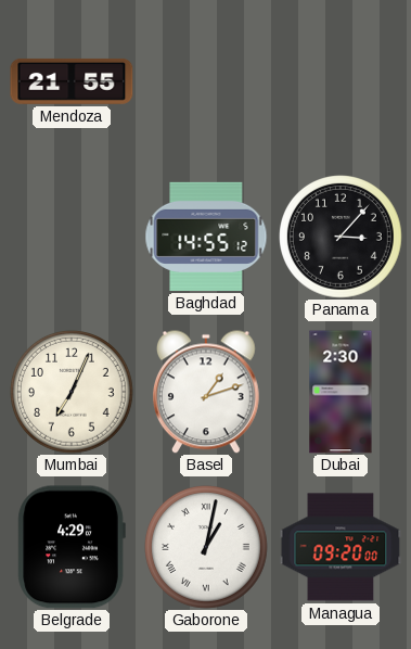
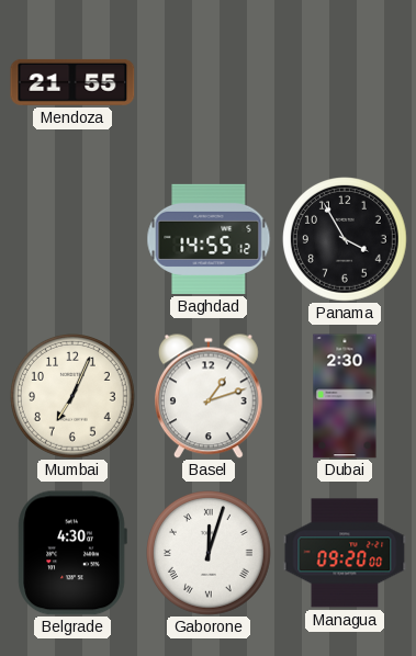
Panama: 3:07 -> 3:55
Belgrade: 4:29 -> 4:30
Gaborone: 1:02 -> 12:03
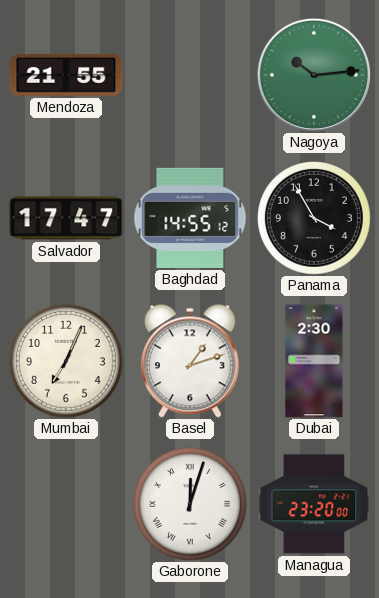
Nagoya: none -> 10:14
Salvador: none -> 17:47
Belgrade: 4:30 -> none
Managua: 09:20 -> 23:20
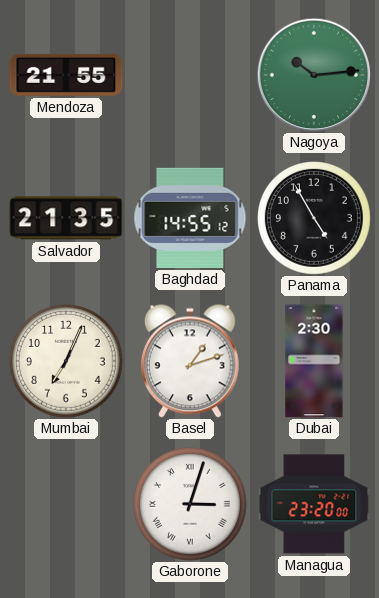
Salvador: 17:47 -> 21:35
Panama: 3:55 -> 4:55
Gaborone: 12:03 -> 3:03
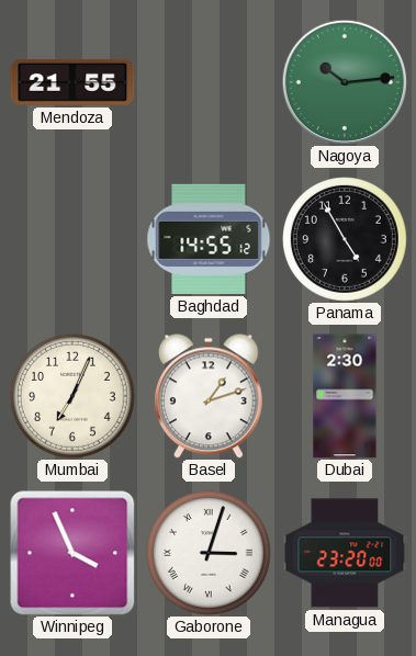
Salvador: 21:35 -> none
Winnipeg: none -> 3:56
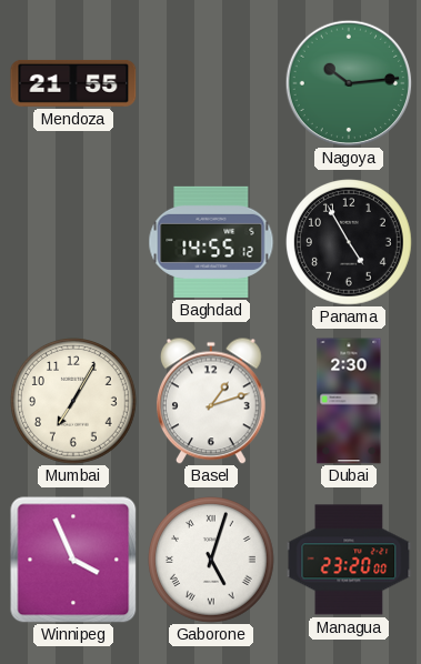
Mumbai: 7:04 -> 7:05
Gaborone: 3:03 -> 5:03
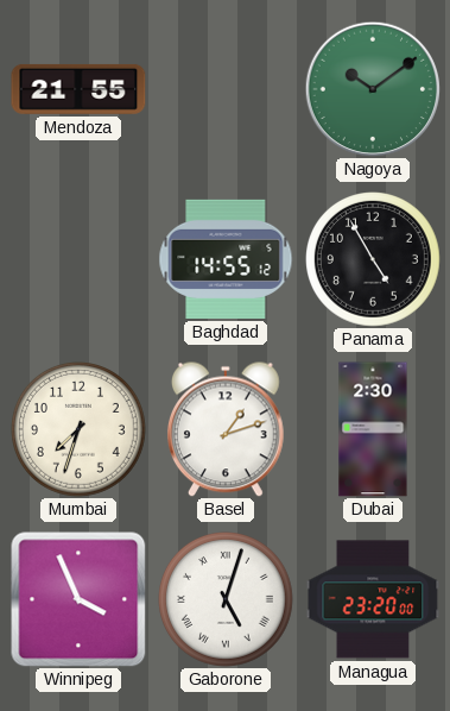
Nagoya: 10:14 -> 10:09
Mumbai: 7:05 -> 7:33
